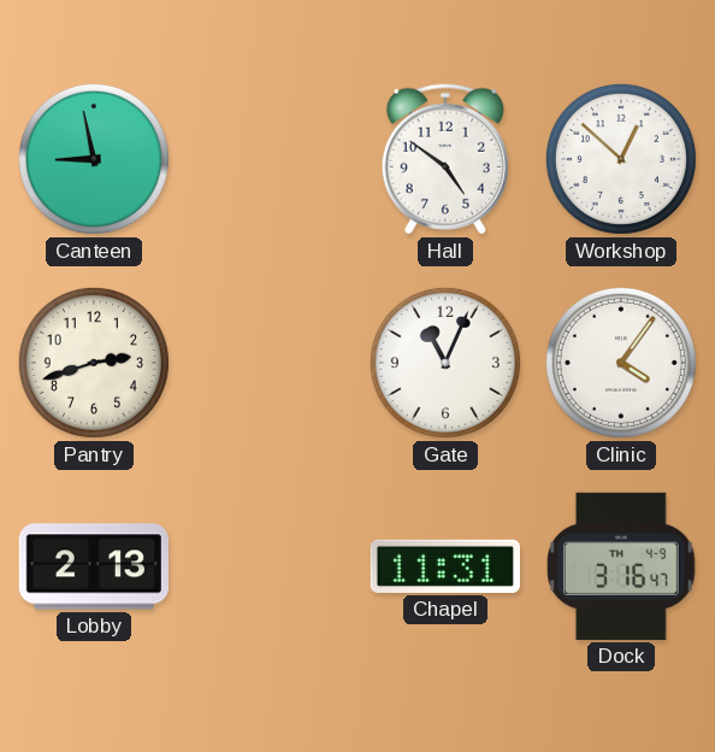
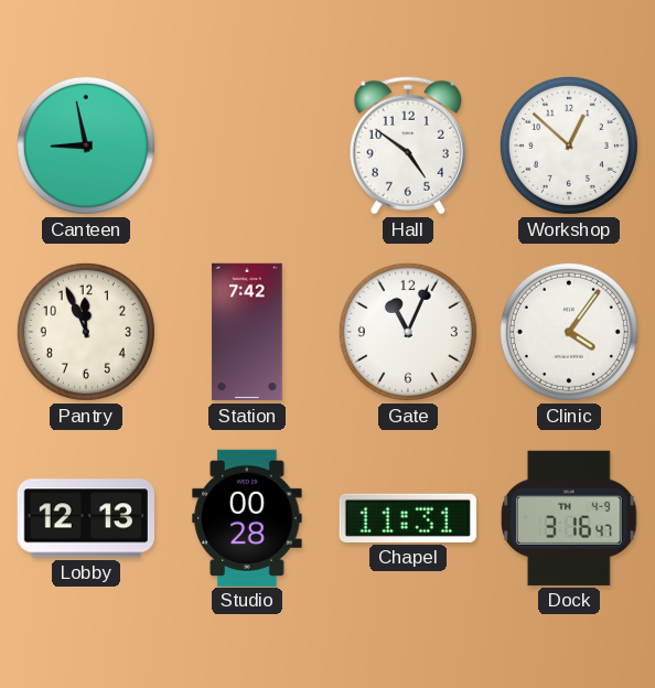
Pantry: 2:42 -> 11:56
Station: none -> 7:42
Lobby: 2:13 -> 12:13
Studio: none -> 00:28
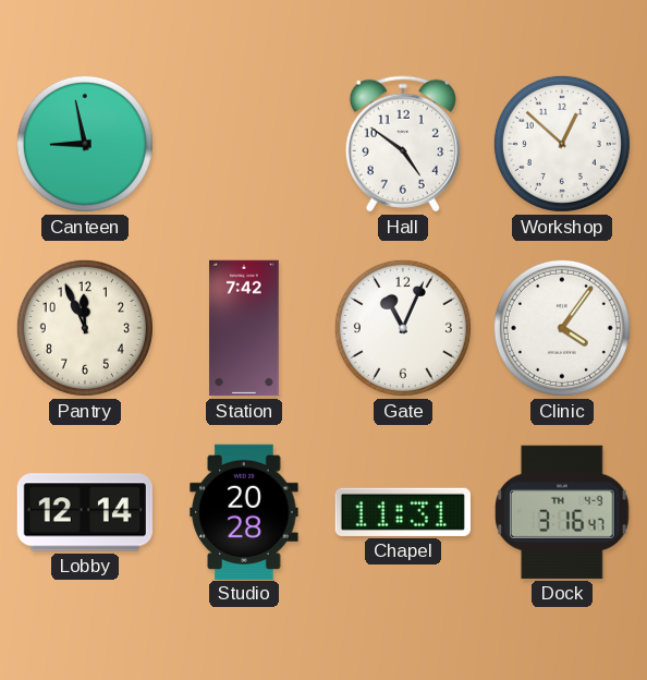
Lobby: 12:13 -> 12:14
Studio: 00:28 -> 20:28
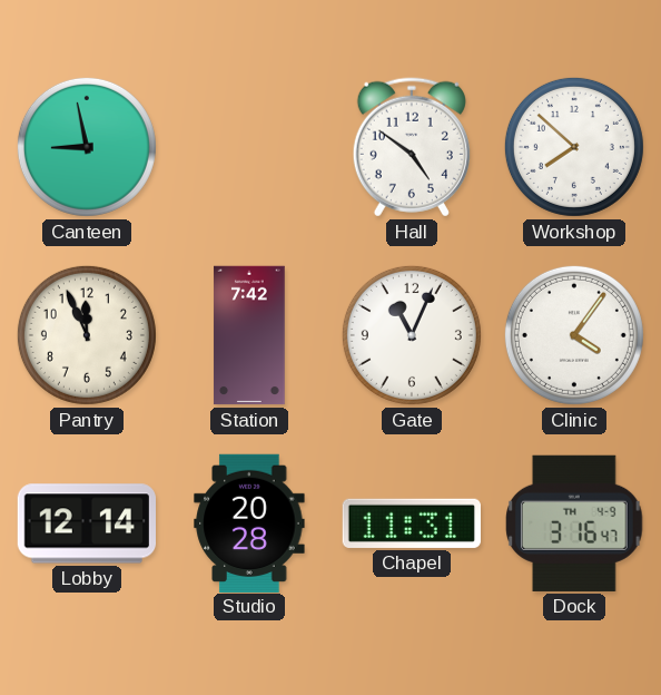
Workshop: 12:52 -> 7:52
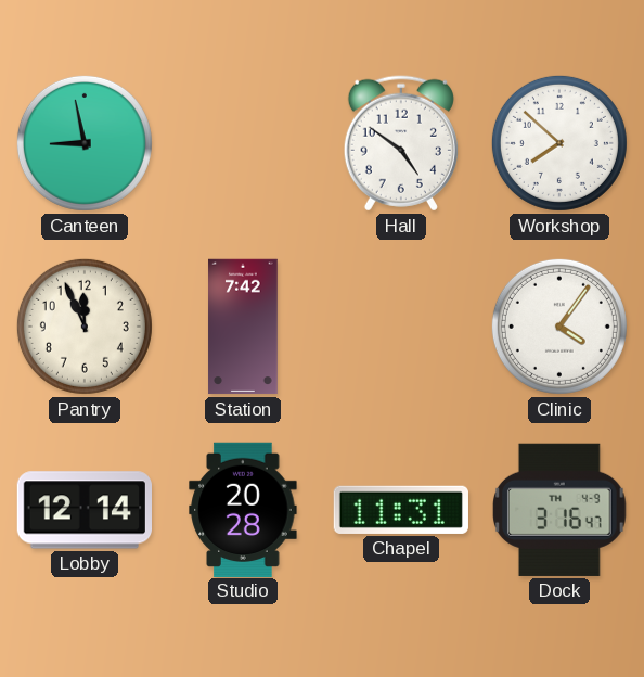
Gate: 11:04 -> none
